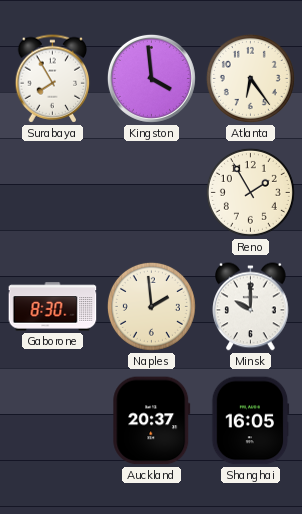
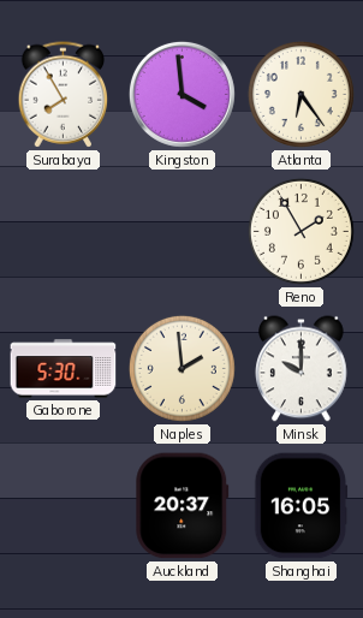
Gaborone: 8:30 -> 5:30
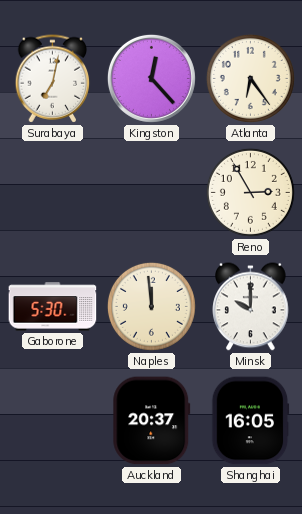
Surabaya: 7:55 -> 7:02
Kingston: 3:59 -> 12:23
Reno: 1:55 -> 2:55
Naples: 1:59 -> 11:59
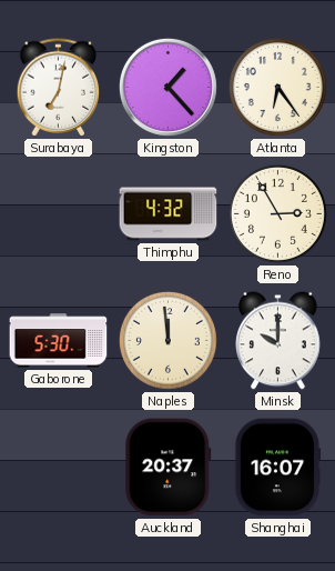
Kingston: 12:23 -> 1:23
Thimphu: none -> 4:32
Shanghai: 16:05 -> 16:07
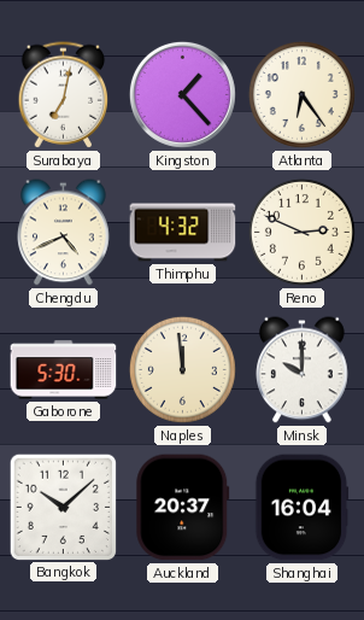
Chengdu: none -> 4:41
Reno: 2:55 -> 2:49
Bangkok: none -> 10:08
Shanghai: 16:07 -> 16:04
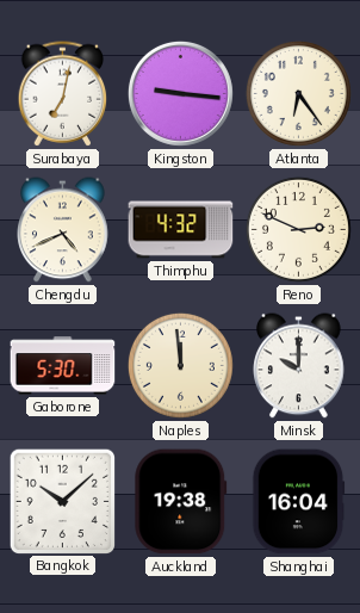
Kingston: 1:23 -> 9:16
Auckland: 20:37 -> 19:38
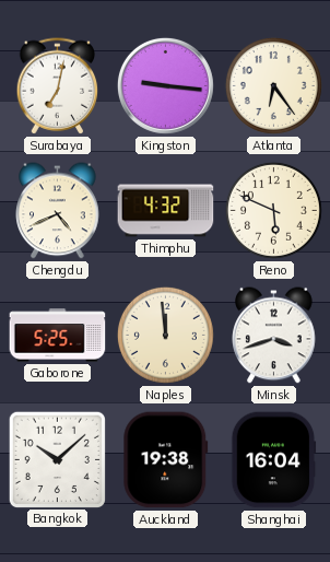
Reno: 2:49 -> 5:49
Gaborone: 5:30 -> 5:25
Minsk: 10:00 -> 3:42
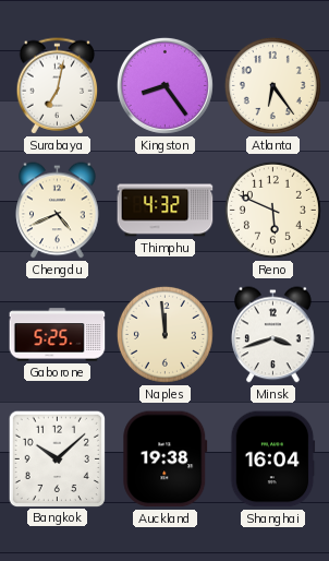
Kingston: 9:16 -> 8:24
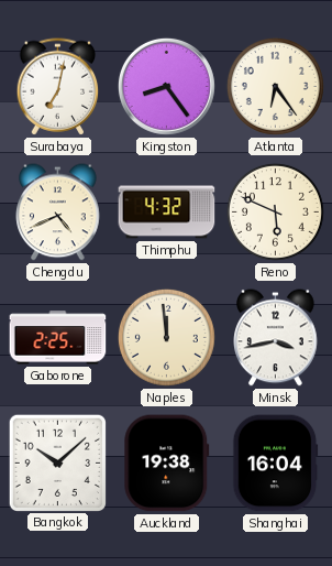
Gaborone: 5:25 -> 2:25
Minsk: 3:42 -> 3:43
